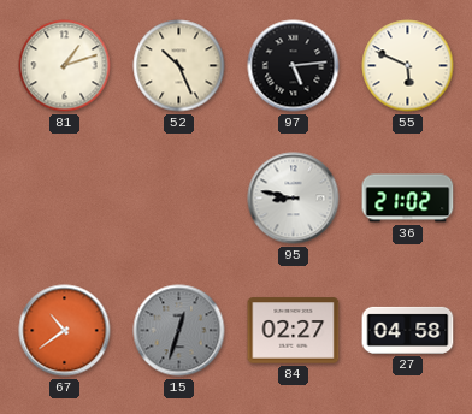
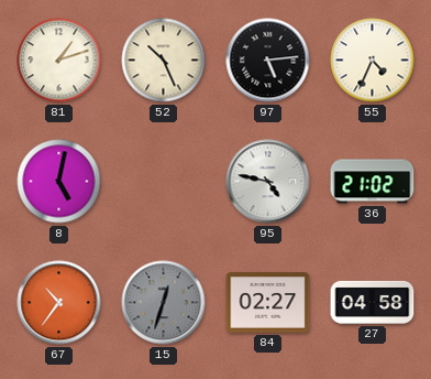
55: 5:49 -> 4:34
8: none -> 5:02
95: 8:47 -> 4:47
67: 10:39 -> 10:36
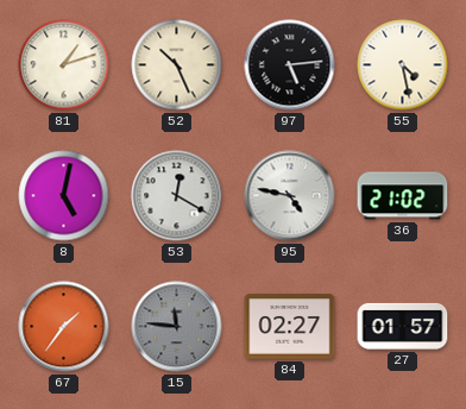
55: 4:34 -> 4:28
53: none -> 12:20
67: 10:36 -> 1:36
15: 12:33 -> 11:46
27: 04:58 -> 01:57
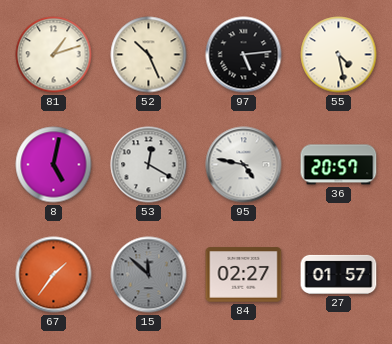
36: 21:02 -> 20:57
15: 11:46 -> 11:52
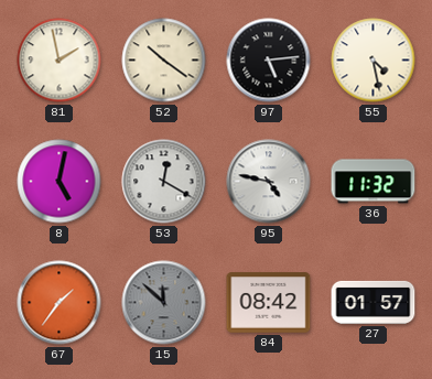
81: 1:12 -> 1:58
52: 10:26 -> 10:21
36: 20:57 -> 11:32
84: 02:27 -> 08:42
